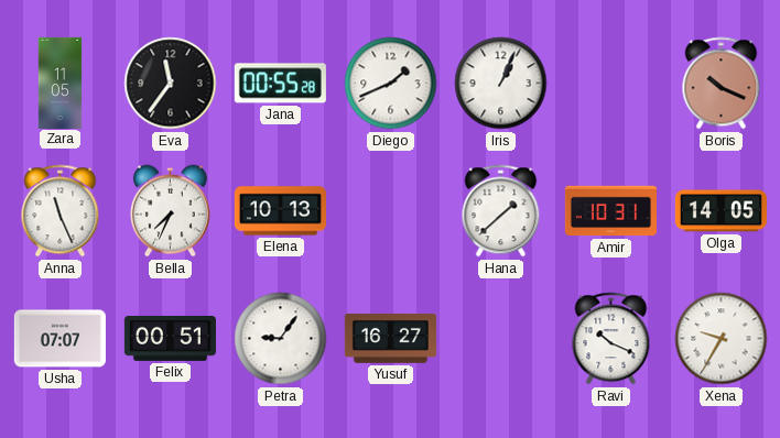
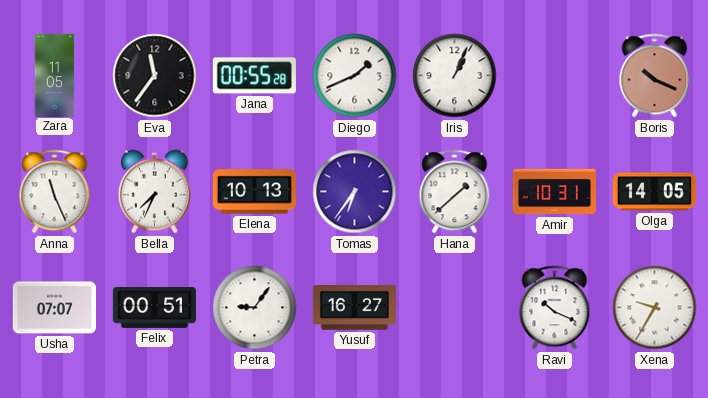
Tomas: none -> 6:36
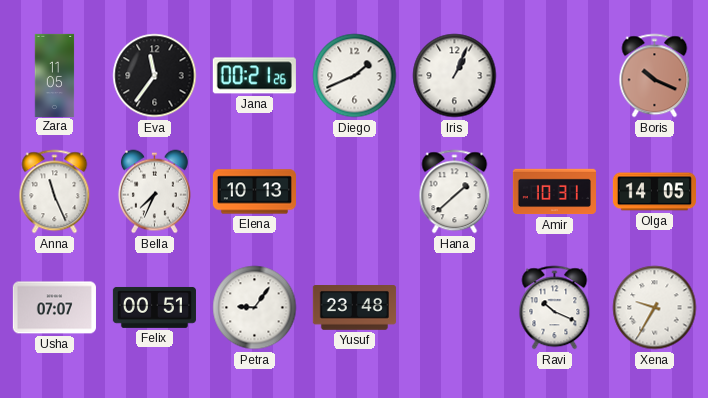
Jana: 00:55 -> 00:21
Tomas: 6:36 -> none
Yusuf: 16:27 -> 23:48
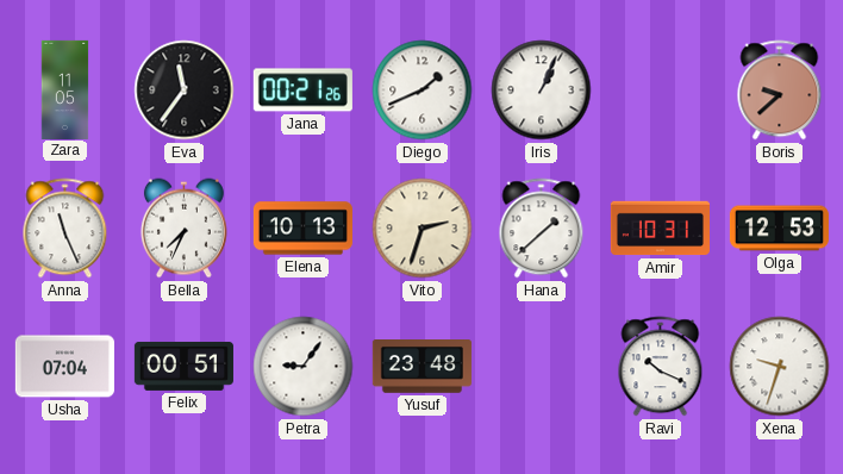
Boris: 10:19 -> 9:38
Vito: none -> 2:33
Olga: 14:05 -> 12:53
Usha: 07:07 -> 07:04
Xena: 9:35 -> 9:33
